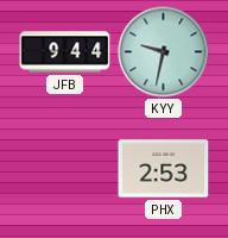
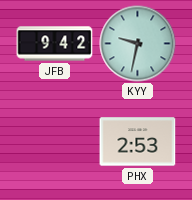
JFB: 9:44 -> 9:42
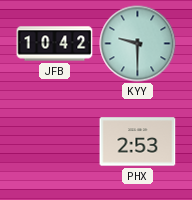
JFB: 9:42 -> 10:42
KYY: 9:32 -> 9:30
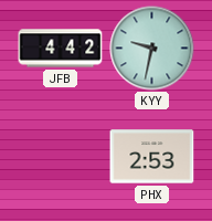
JFB: 10:42 -> 4:42
KYY: 9:30 -> 9:32
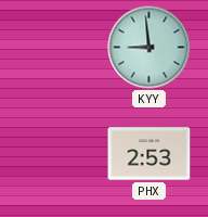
JFB: 4:42 -> none
KYY: 9:32 -> 8:59
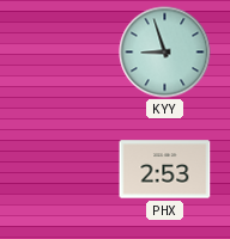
KYY: 8:59 -> 8:57
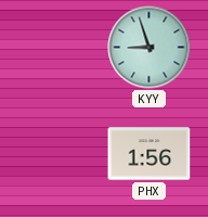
PHX: 2:53 -> 1:56
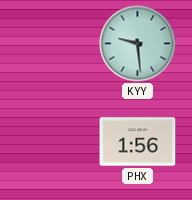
KYY: 8:57 -> 9:29
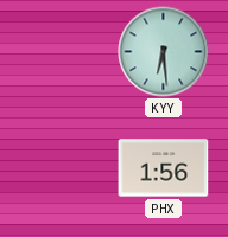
KYY: 9:29 -> 6:29
